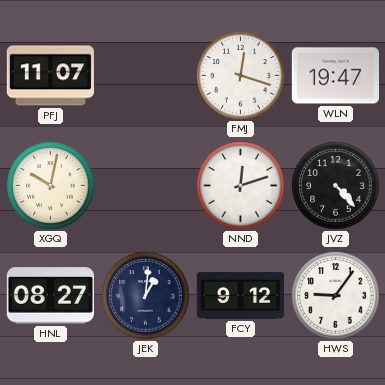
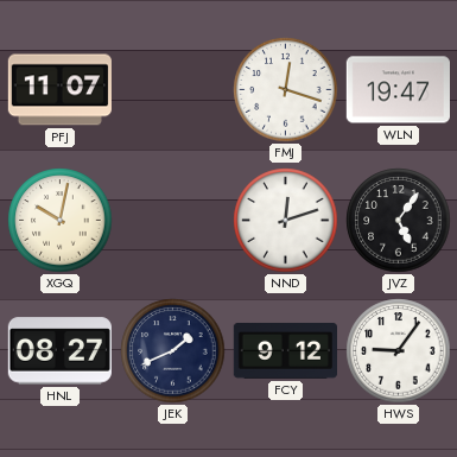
JVZ: 4:23 -> 5:06
JEK: 1:01 -> 1:41
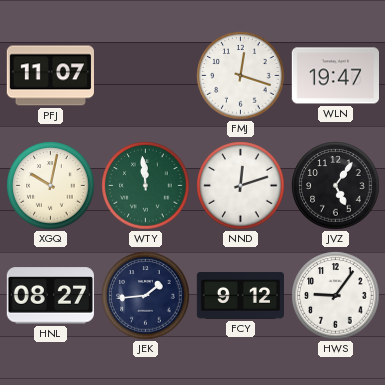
WTY: none -> 11:59
JEK: 1:41 -> 1:44
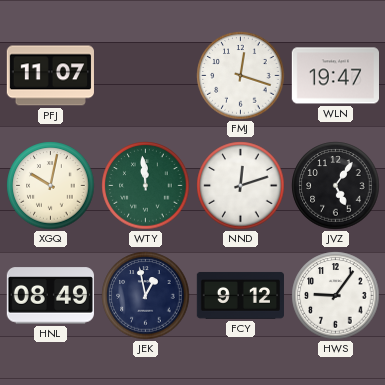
HNL: 08:27 -> 08:49
JEK: 1:44 -> 12:58
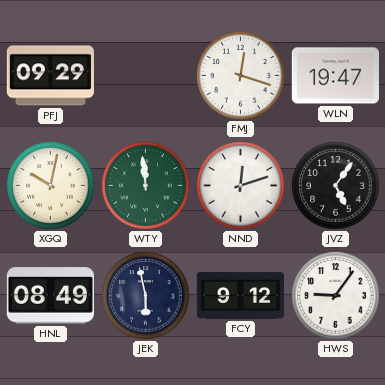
PFJ: 11:07 -> 09:29
JEK: 12:58 -> 5:58
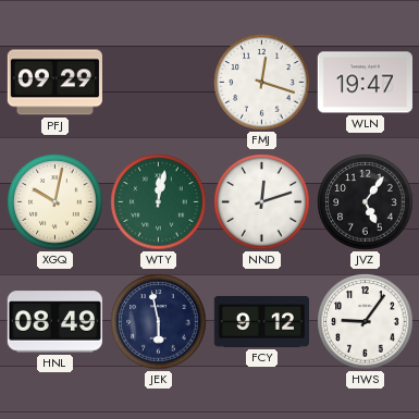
WTY: 11:59 -> 12:02
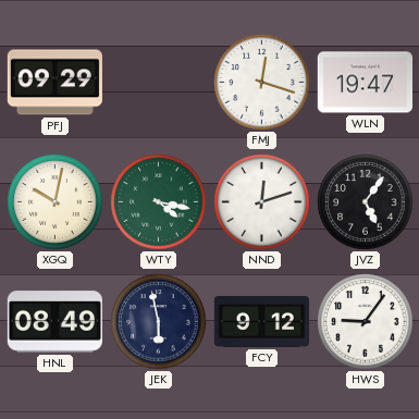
WTY: 12:02 -> 4:17
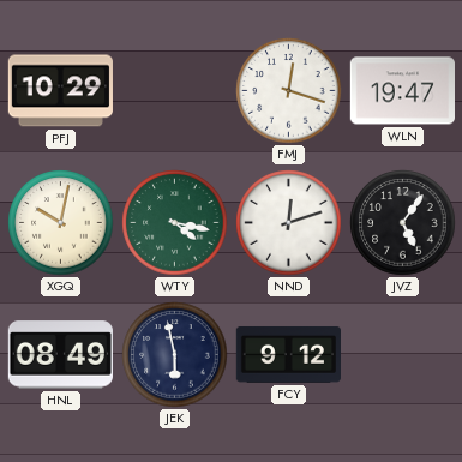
PFJ: 09:29 -> 10:29
HWS: 9:06 -> none
